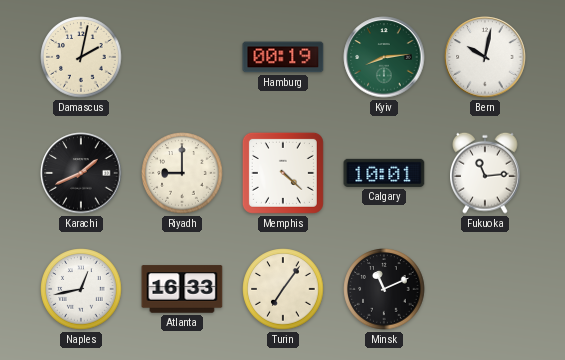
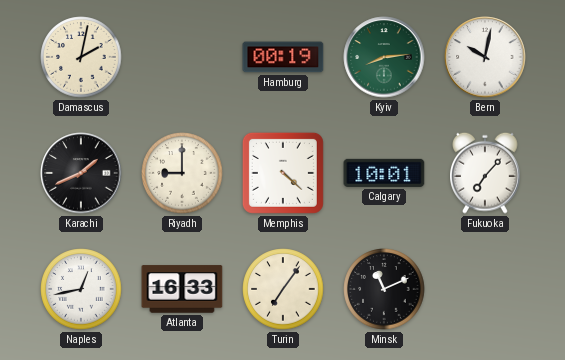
Fukuoka: 11:14 -> 7:07
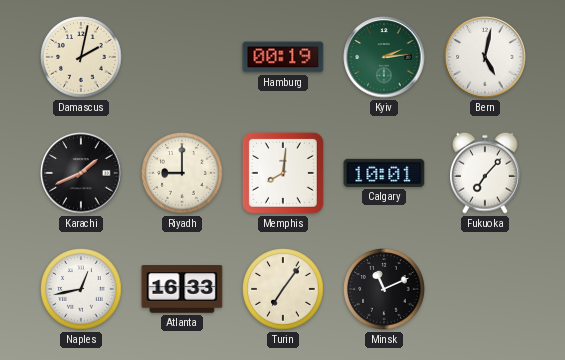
Kyiv: 8:14 -> 2:14
Bern: 10:02 -> 5:02
Memphis: 4:22 -> 8:01
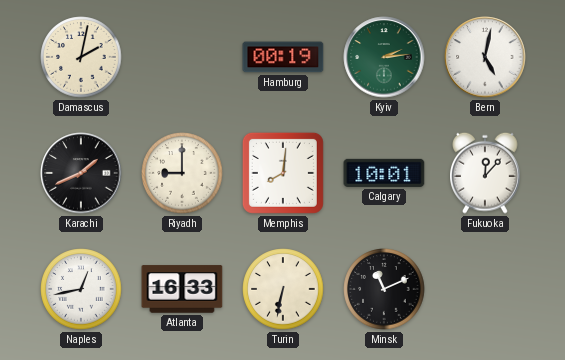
Fukuoka: 7:07 -> 12:07
Turin: 7:06 -> 6:32
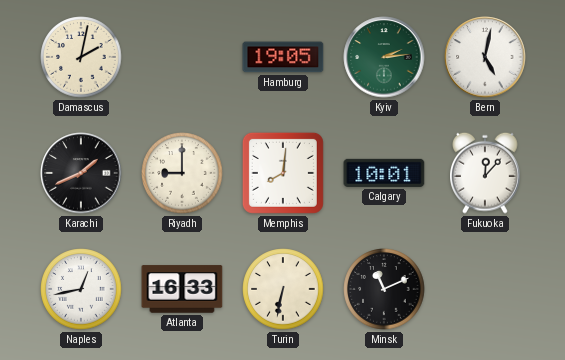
Hamburg: 00:19 -> 19:05
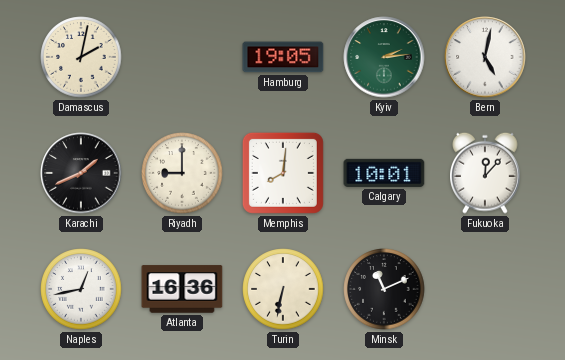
Atlanta: 16:33 -> 16:36
